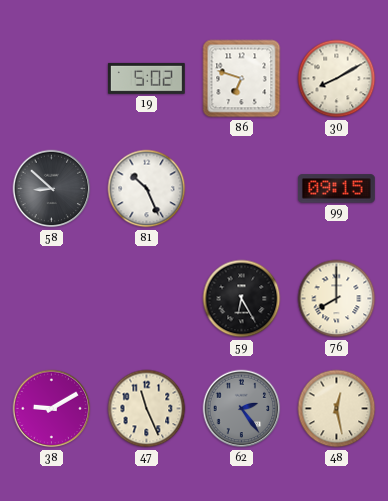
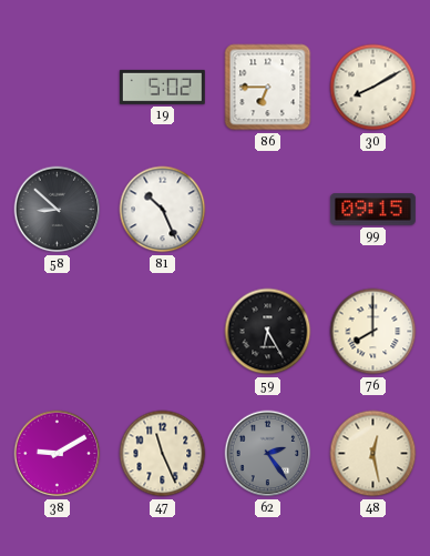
86: 6:48 -> 6:45
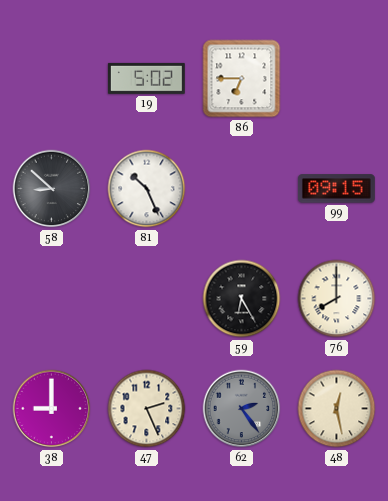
30: 8:10 -> none
38: 9:10 -> 9:00
47: 11:26 -> 2:26
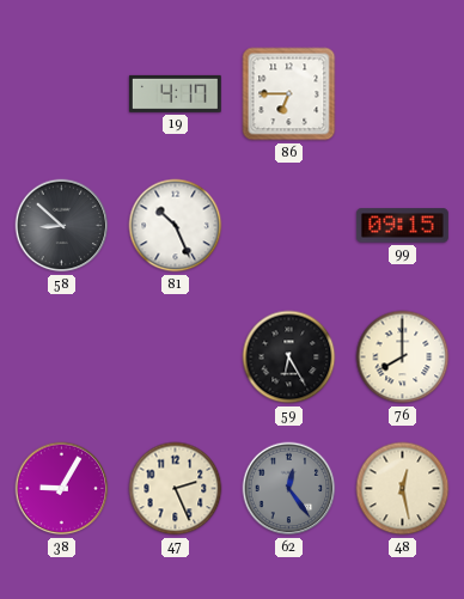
19: 5:02 -> 4:17
38: 9:00 -> 9:05
62: 2:24 -> 12:24
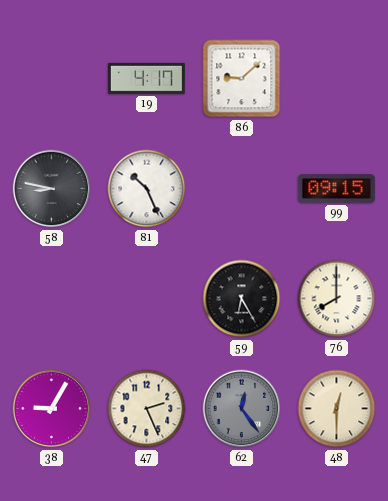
86: 6:45 -> 9:08
58: 8:52 -> 8:47
48: 12:28 -> 12:30
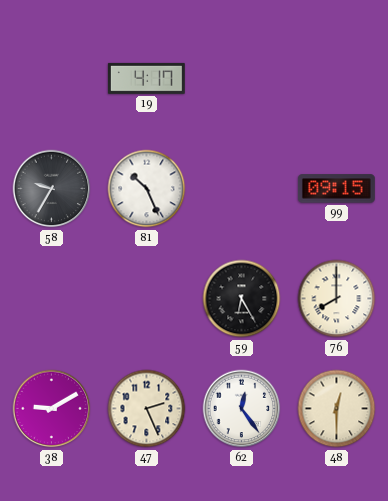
86: 9:08 -> none
58: 8:47 -> 9:35
38: 9:05 -> 9:10
62 dial: grey -> white
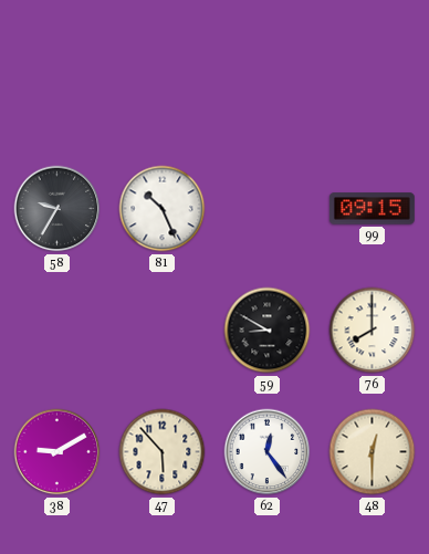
19: 4:17 -> none
59: 6:25 -> 8:50
47: 2:26 -> 5:53
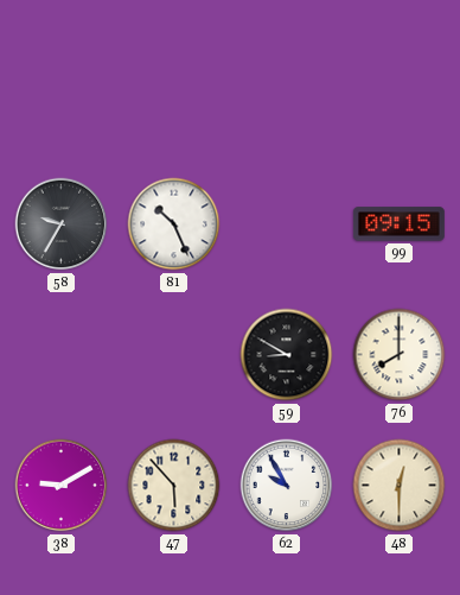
62: 12:24 -> 9:55
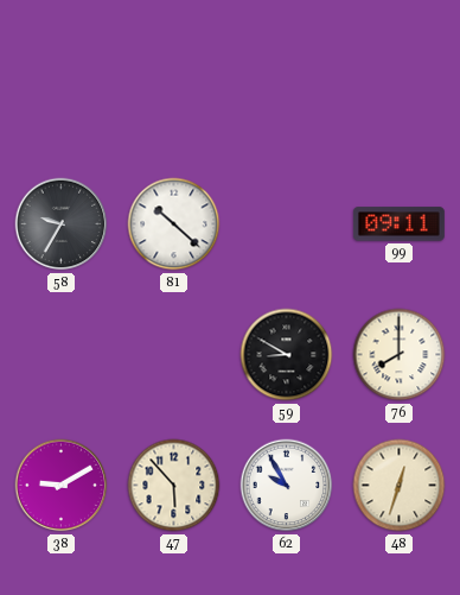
81: 10:26 -> 10:22
99: 09:15 -> 09:11
48: 12:30 -> 12:33
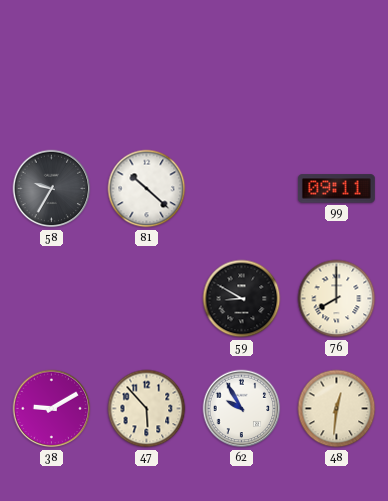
48: 12:33 -> 12:31
